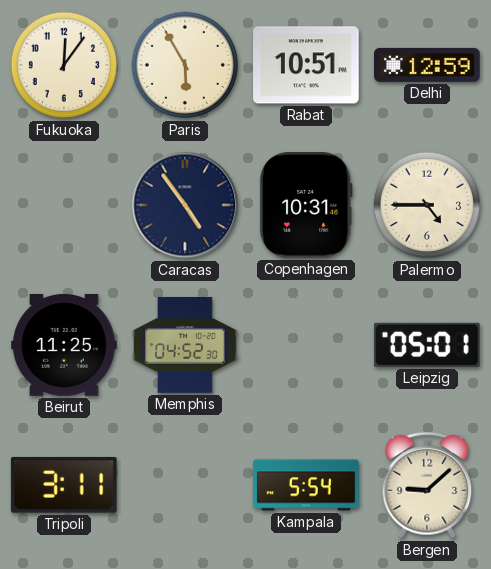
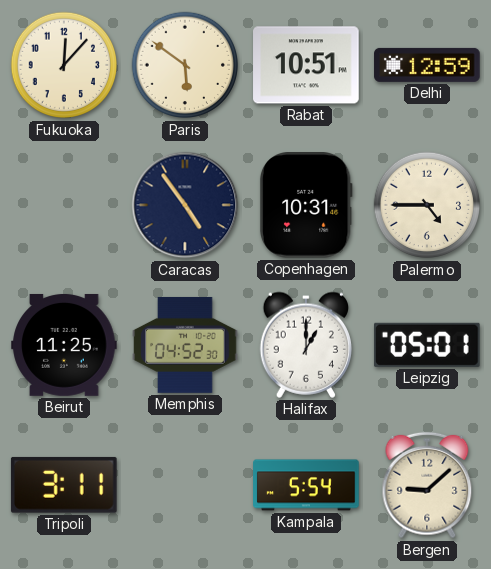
Fukuoka: 12:06 -> 12:07
Paris: 5:55 -> 5:51
Halifax: none -> 1:00
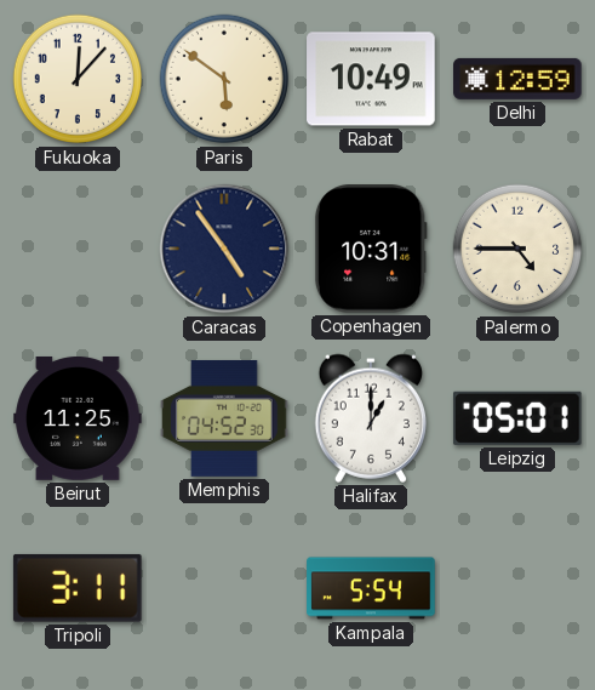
Rabat: 10:51 -> 10:49
Bergen: 9:08 -> none
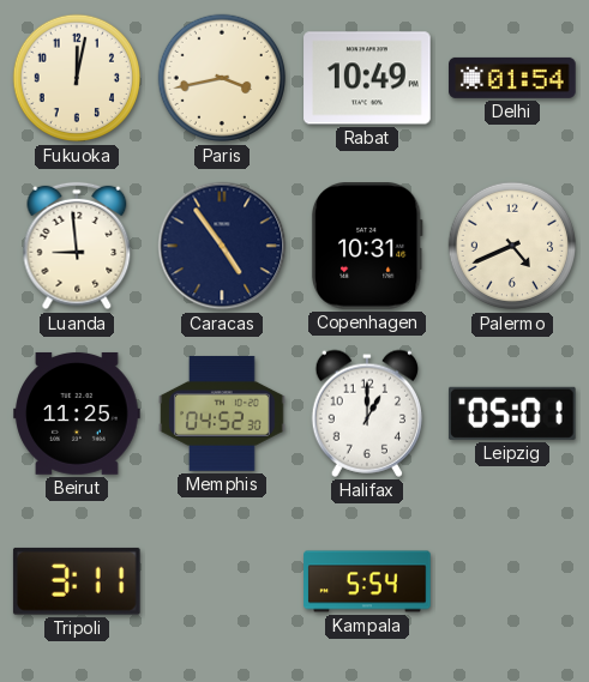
Fukuoka: 12:07 -> 12:02
Paris: 5:51 -> 3:43
Delhi: 12:59 -> 01:54
Luanda: none -> 8:59
Palermo: 4:45 -> 4:41
